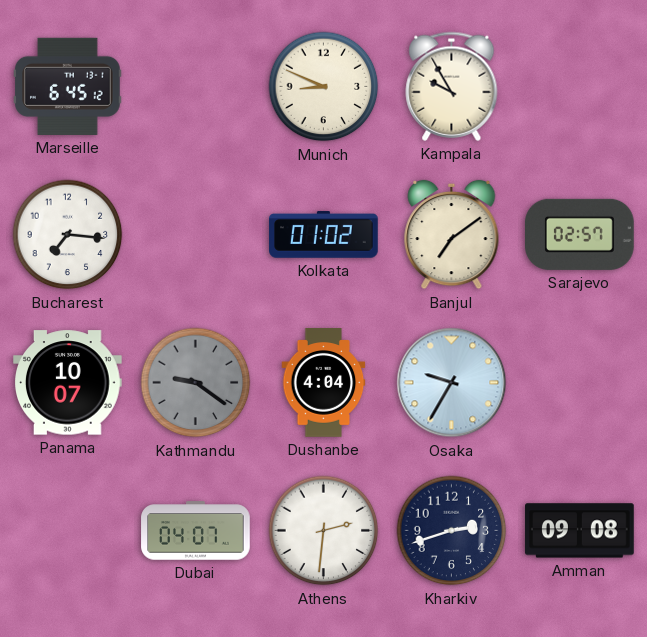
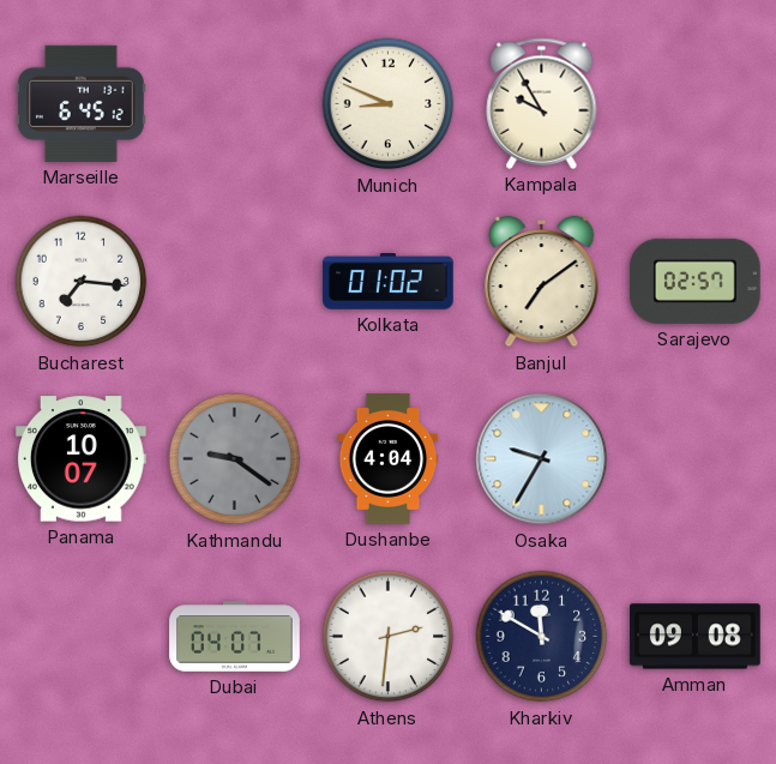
Kharkiv: 2:42 -> 11:50
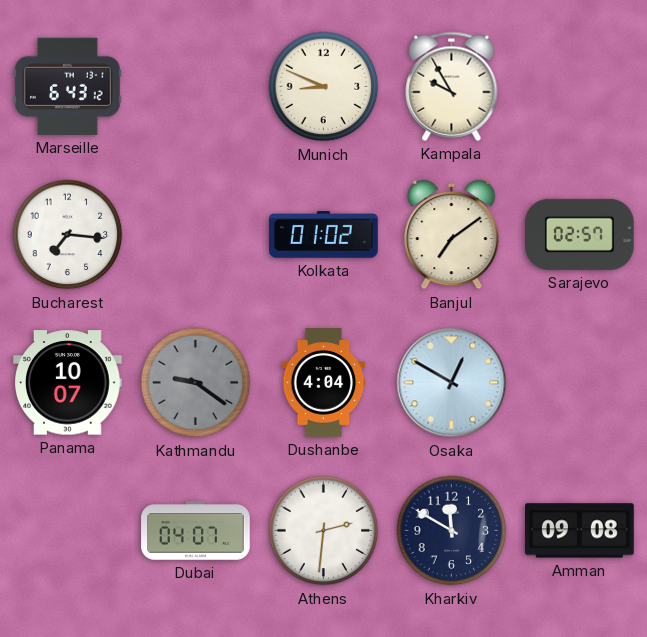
Marseille: 6:45 -> 6:43
Osaka: 9:35 -> 12:50
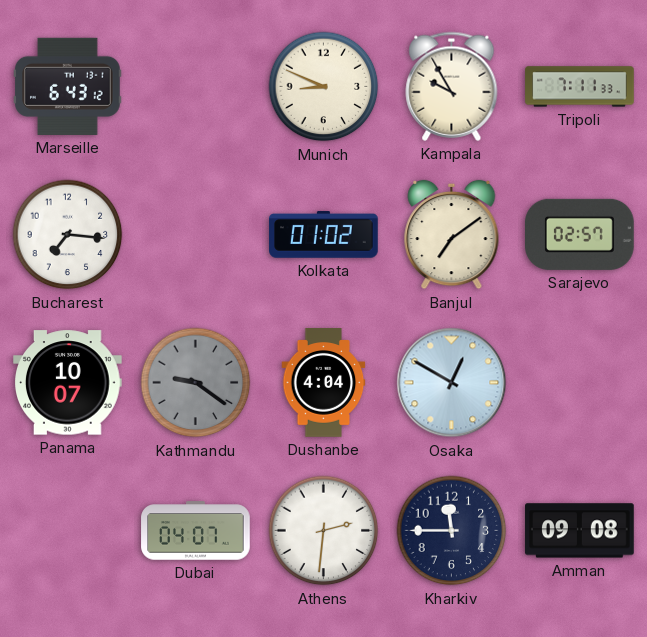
Tripoli: none -> 7:11
Kharkiv: 11:50 -> 11:45
